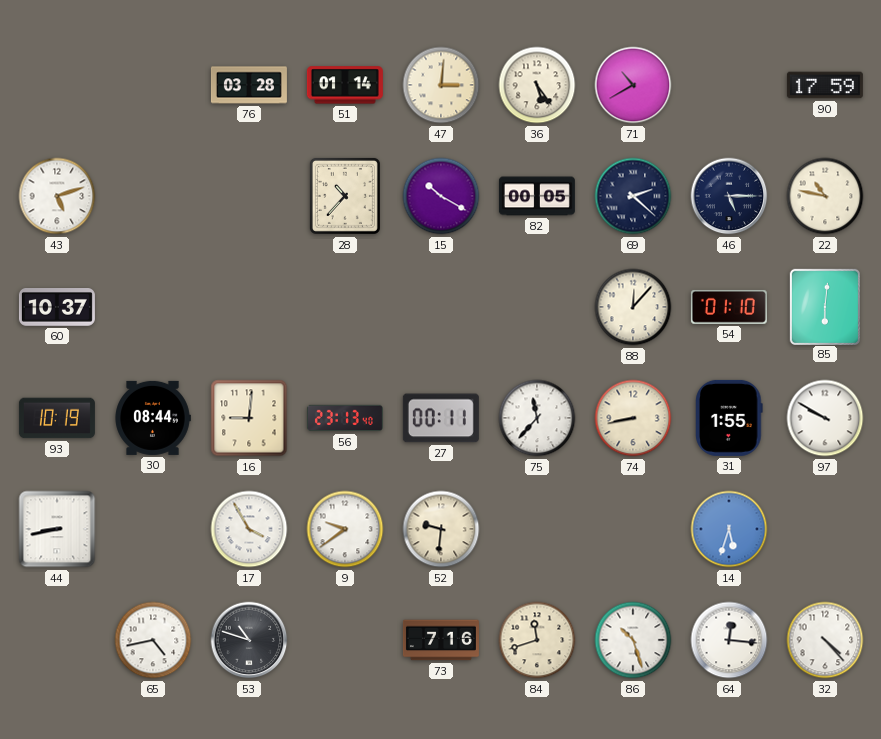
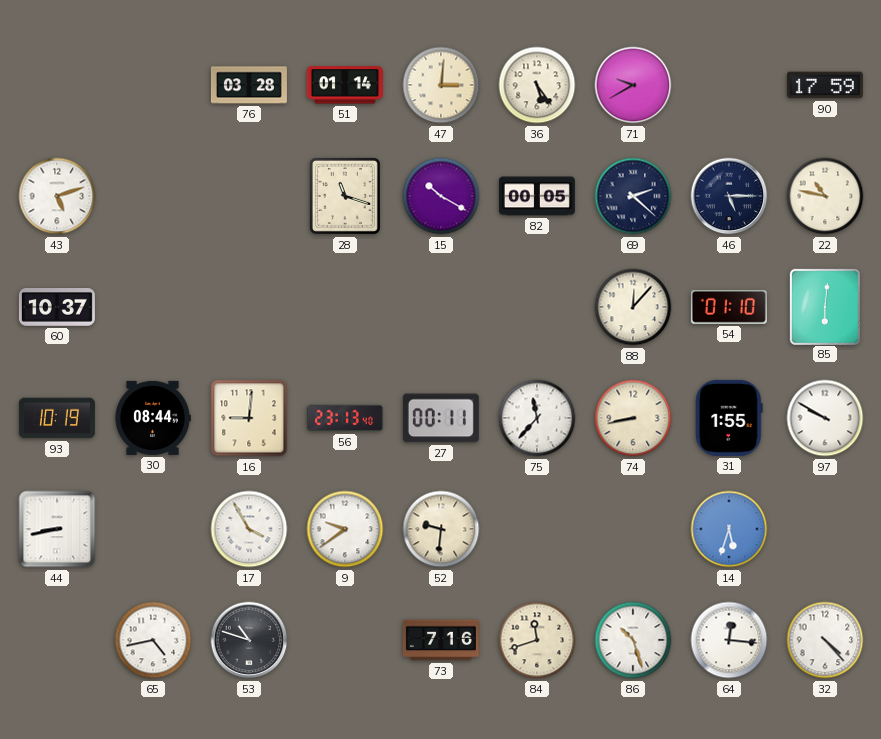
71: 10:40 -> 9:40
28: 10:37 -> 11:18
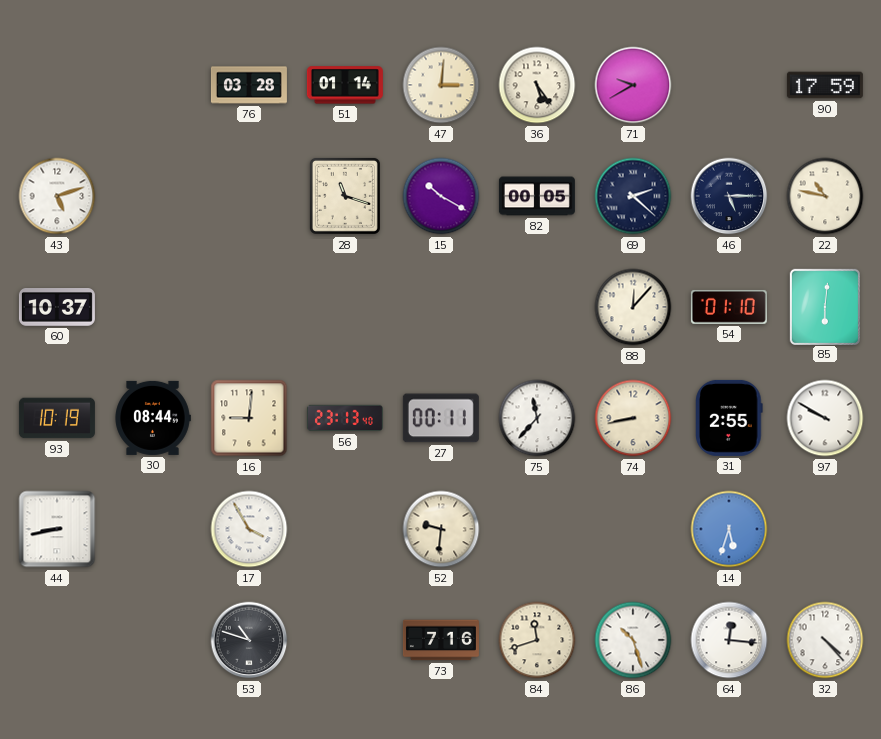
31: 1:55 -> 2:55
9: 9:39 -> none
65: 4:43 -> none
